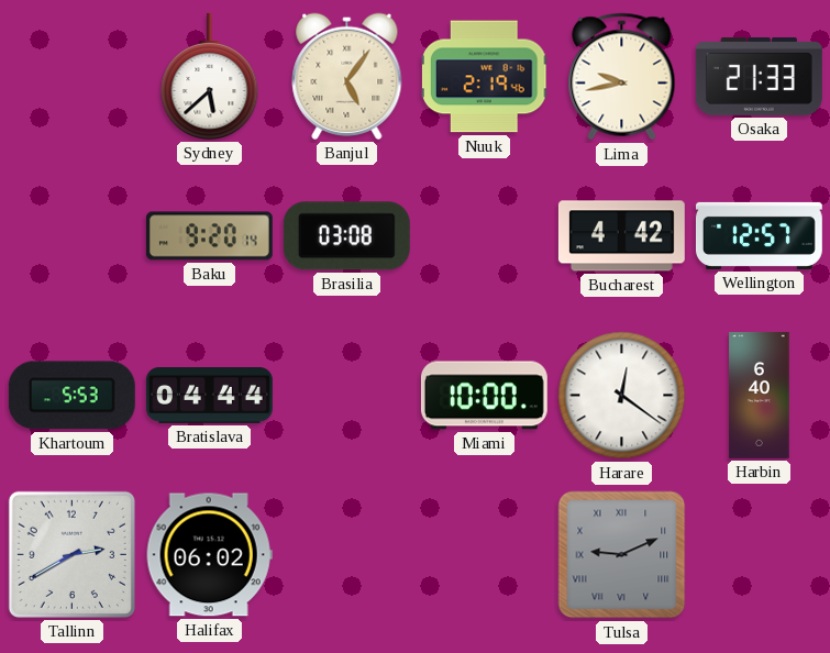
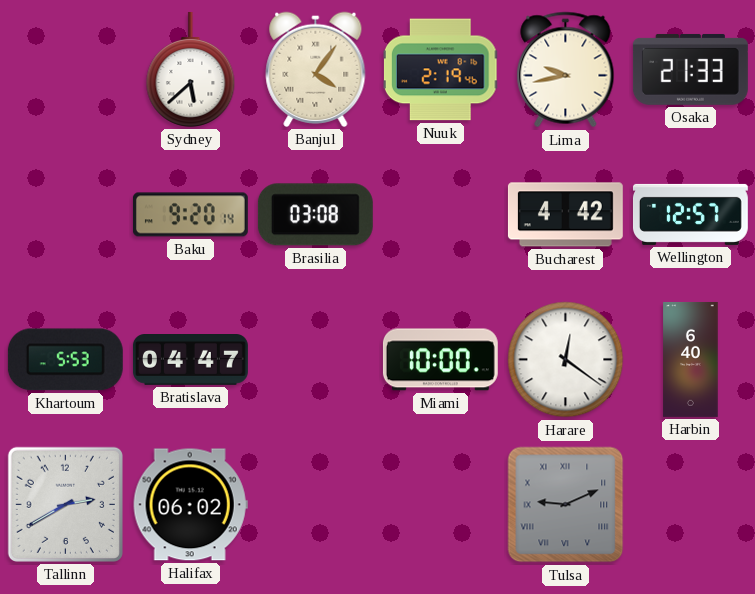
Banjul: 5:06 -> 4:06
Bratislava: 04:44 -> 04:47
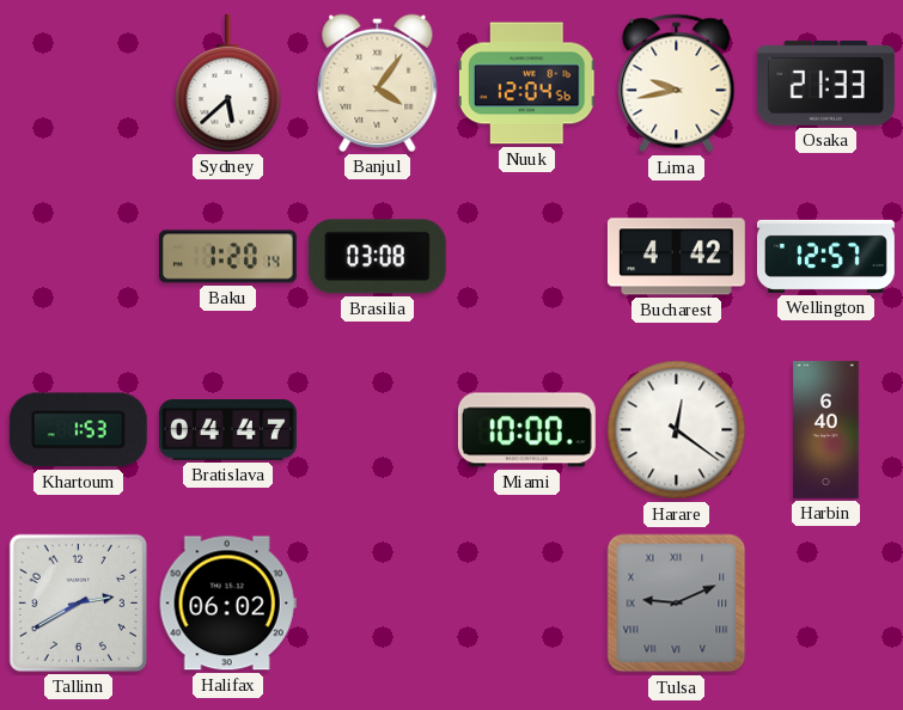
Nuuk: 2:19 -> 12:04
Baku: 9:20 -> 1:20
Khartoum: 5:53 -> 1:53
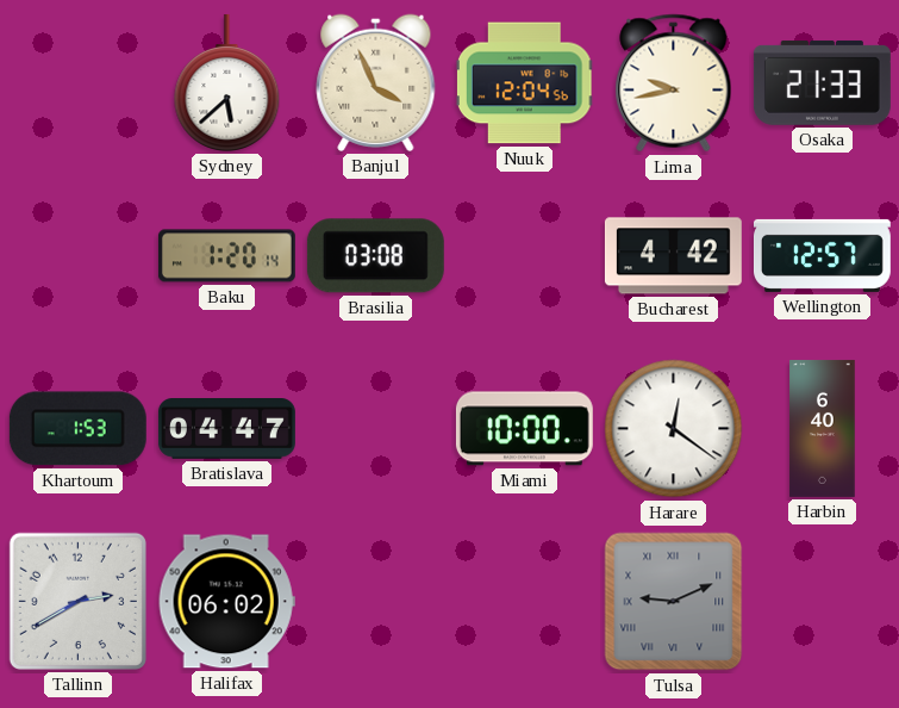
Banjul: 4:06 -> 3:56
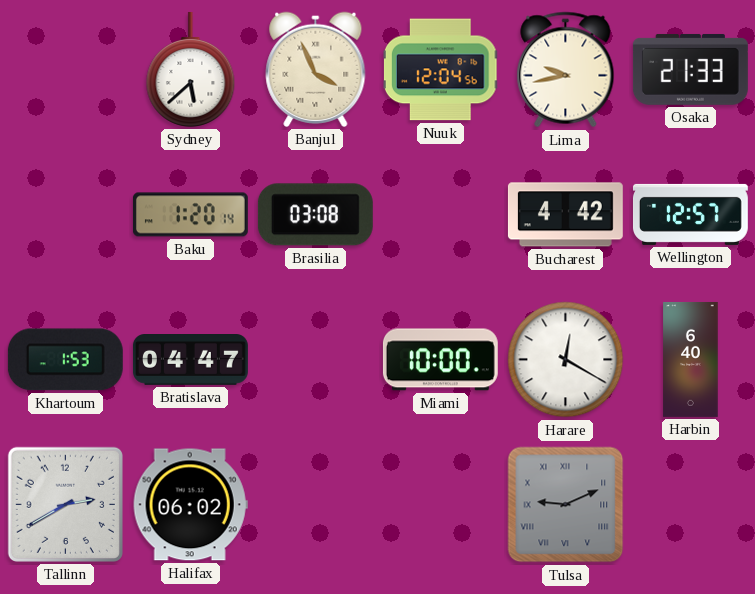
Harare: 12:21 -> 12:20
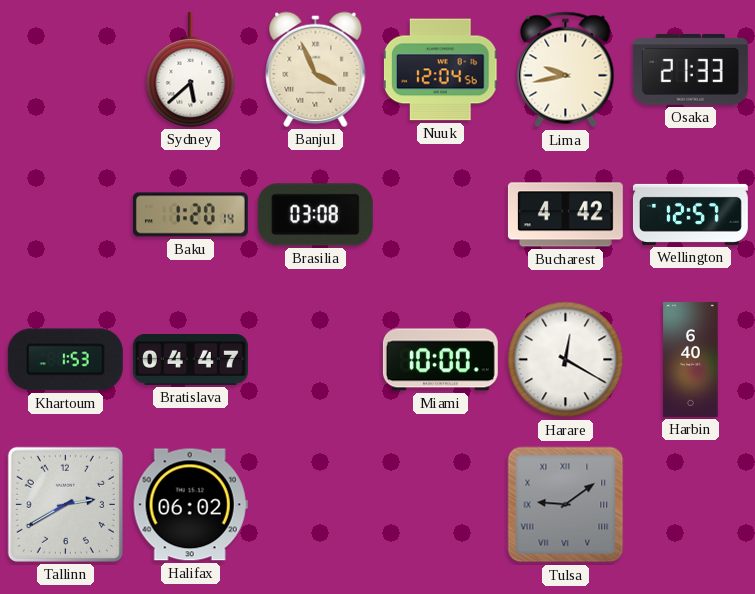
Tulsa: 9:11 -> 9:09
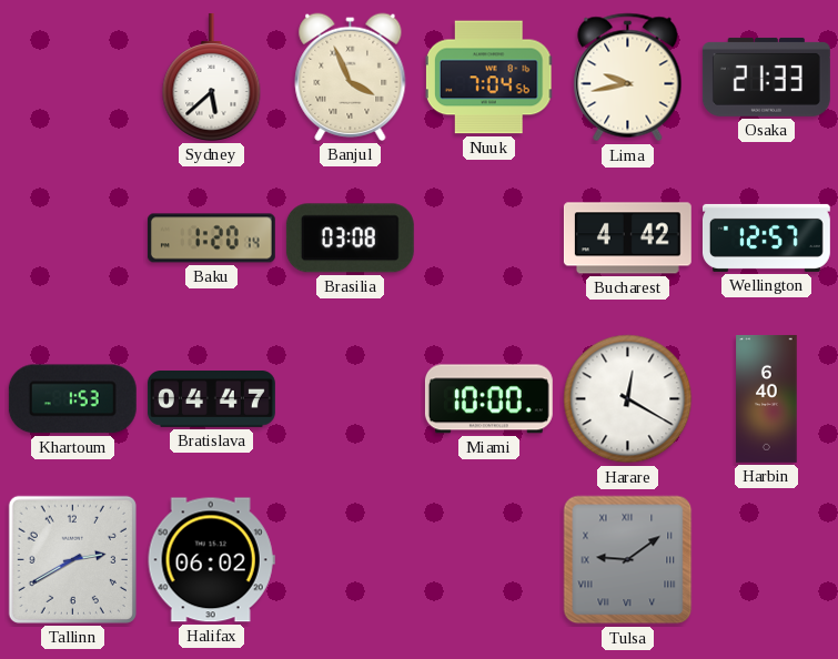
Nuuk: 12:04 -> 7:04
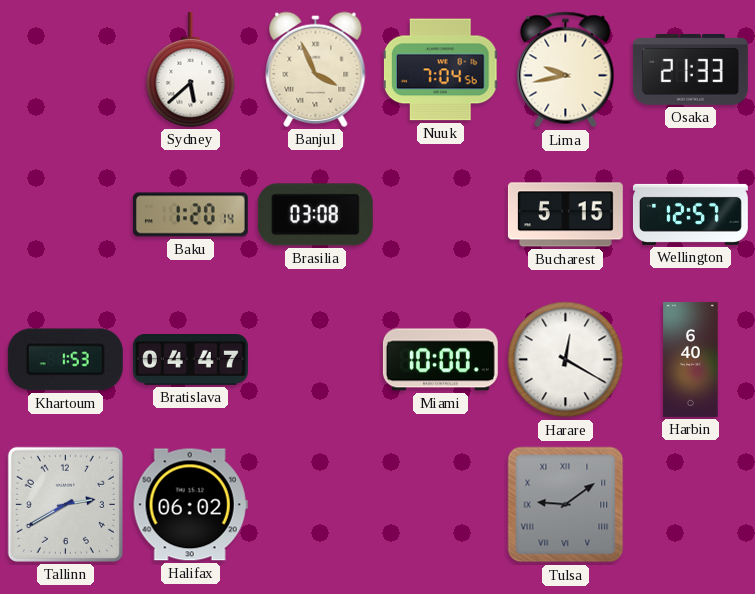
Bucharest: 4:42 -> 5:15
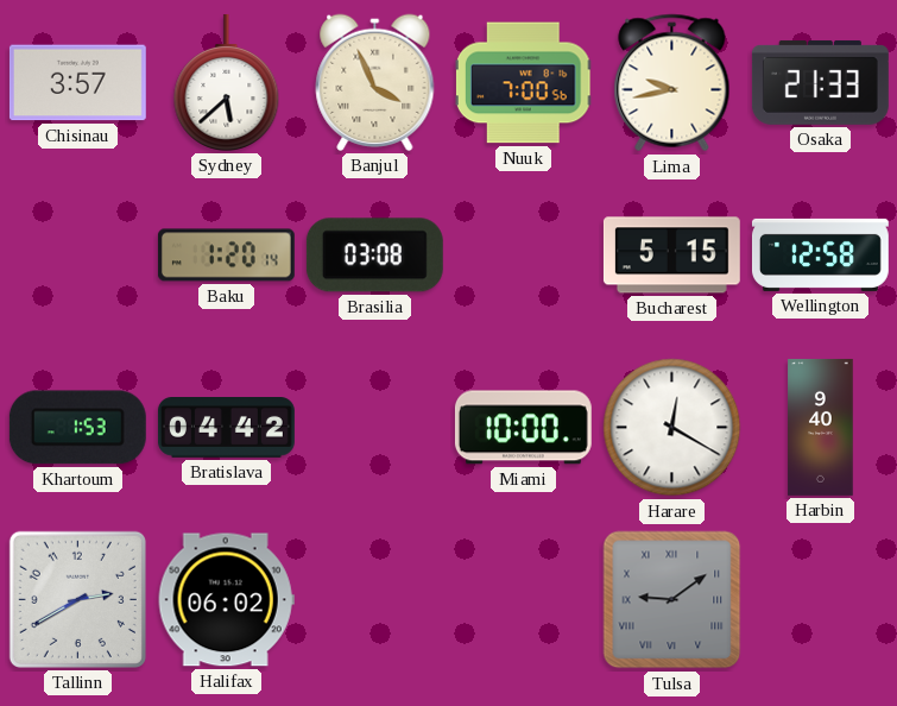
Chisinau: none -> 3:57
Nuuk: 7:04 -> 7:00
Wellington: 12:57 -> 12:58
Bratislava: 04:47 -> 04:42
Harbin: 6:40 -> 9:40
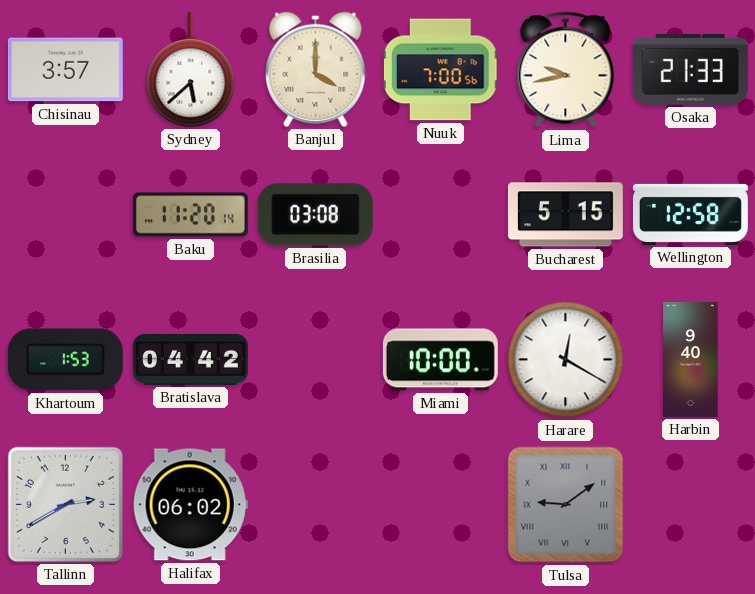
Banjul: 3:56 -> 4:00
Baku: 1:20 -> 11:20
